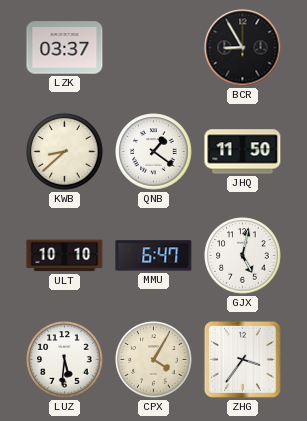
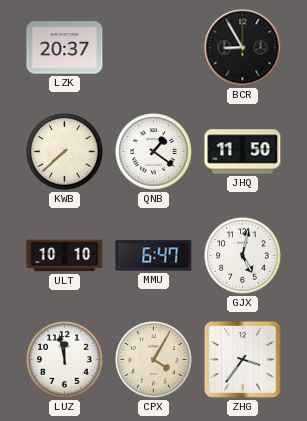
LZK: 03:37 -> 20:37
KWB: 8:38 -> 7:38
LUZ: 5:31 -> 11:58
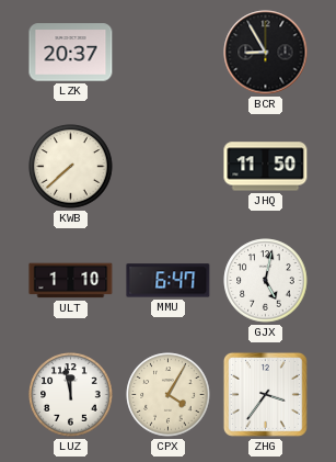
QNB: 1:21 -> none
ULT: 10:10 -> 1:10
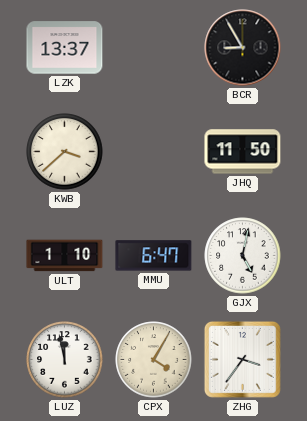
LZK: 20:37 -> 13:37
KWB: 7:38 -> 3:38
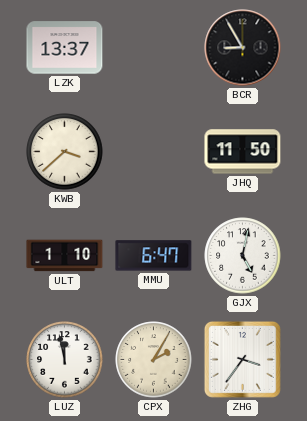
CPX: 4:05 -> 2:05
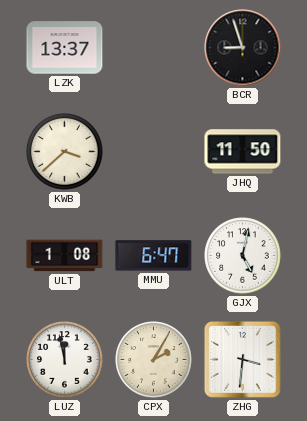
BCR: 8:55 -> 8:57
ULT: 1:10 -> 1:08
ZHG: 3:36 -> 3:31
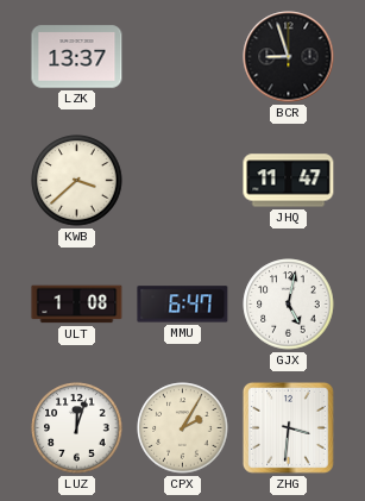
JHQ: 11:50 -> 11:47
LUZ: 11:58 -> 12:03
